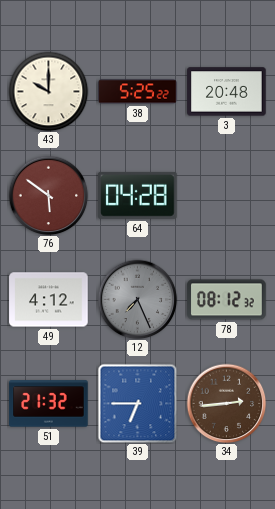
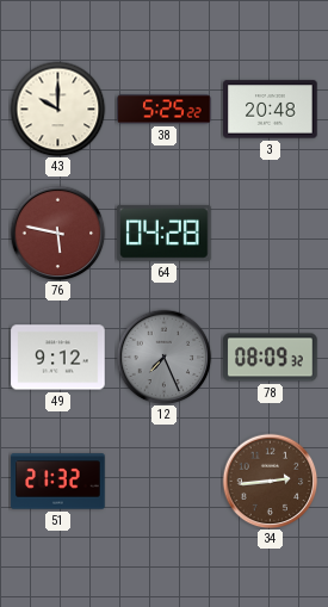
76: 5:51 -> 5:47
49: 4:12 -> 9:12
78: 08:12 -> 08:09
39: 6:45 -> none
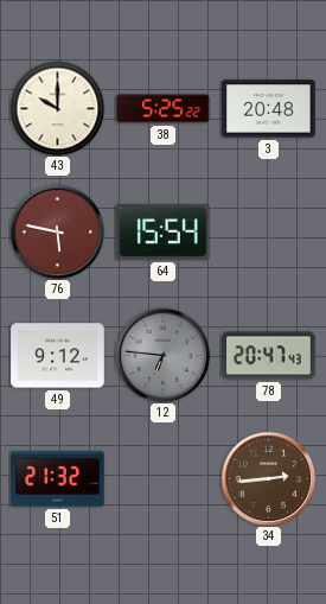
64: 04:28 -> 15:54
12: 7:26 -> 6:46
78: 08:09 -> 20:47
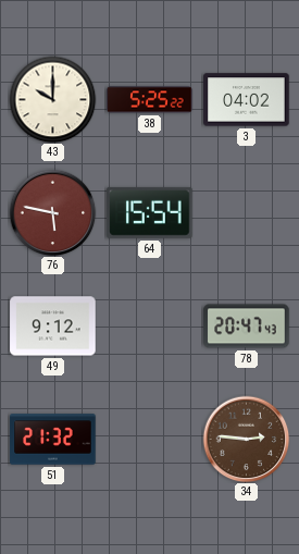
3: 20:48 -> 04:02
12: 6:46 -> none
34: 2:44 -> 2:46
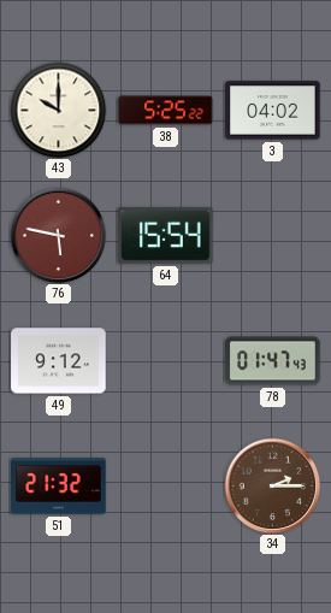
78: 20:47 -> 01:47
34: 2:46 -> 2:15
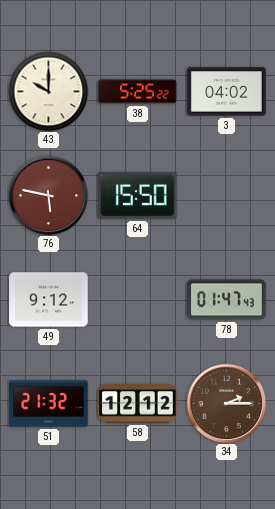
64: 15:54 -> 15:50
58: none -> 12:12
